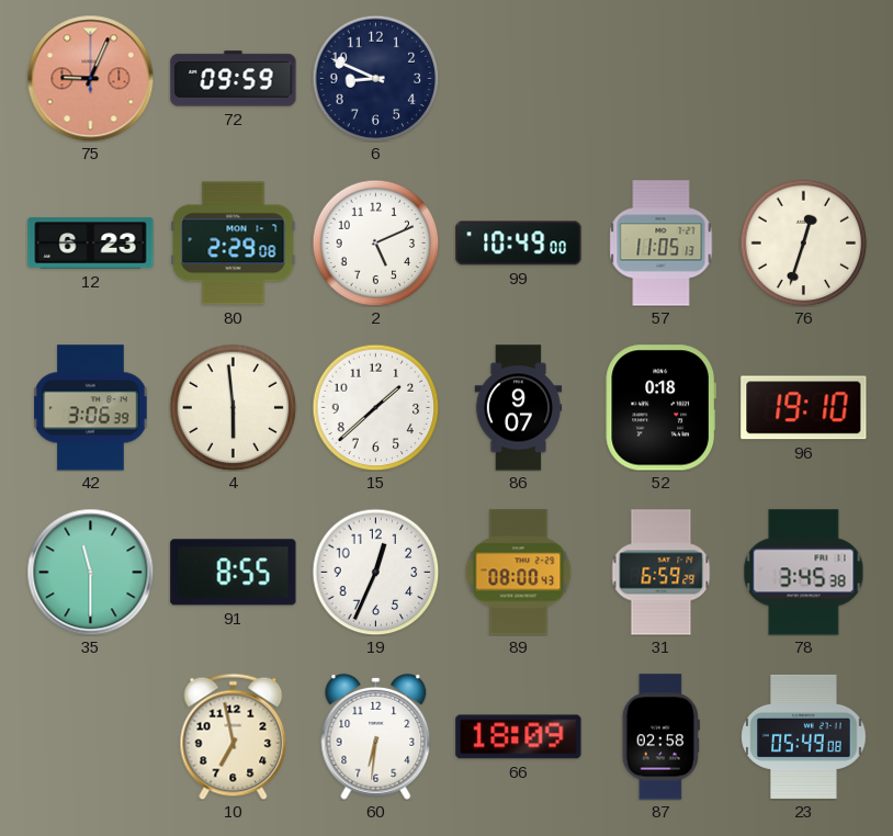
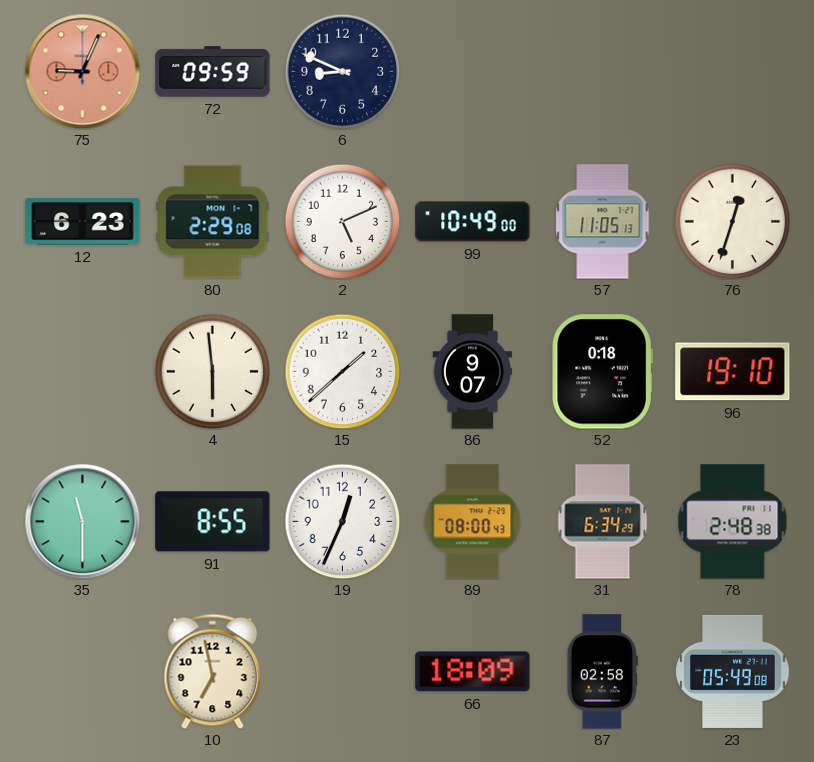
42: 3:06 -> none
31: 6:59 -> 6:34
78: 3:45 -> 2:48
60: 6:31 -> none
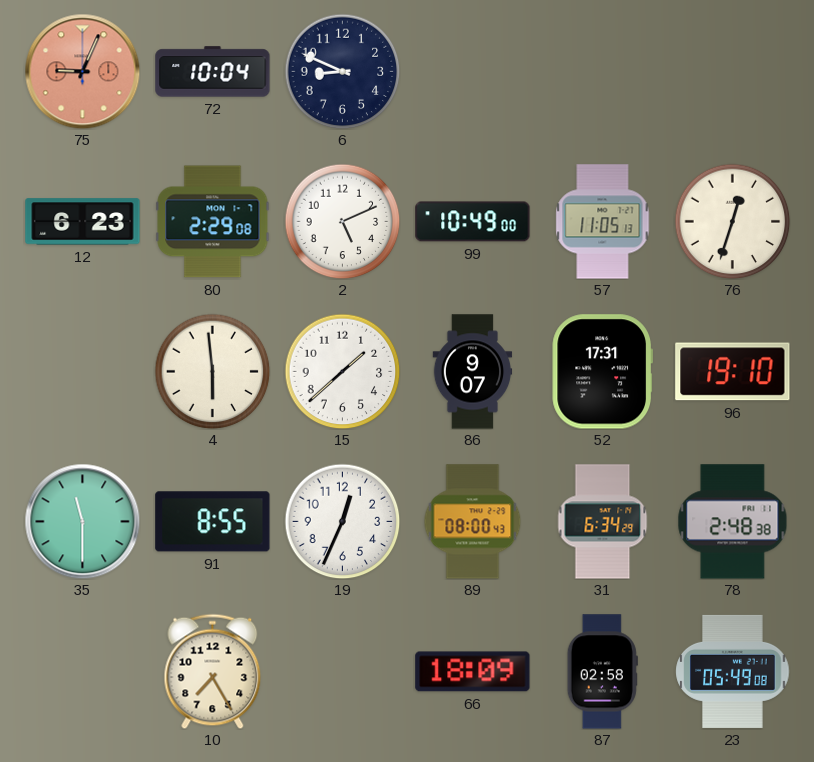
72: 09:59 -> 10:04
52: 0:18 -> 17:31
10: 6:58 -> 7:25
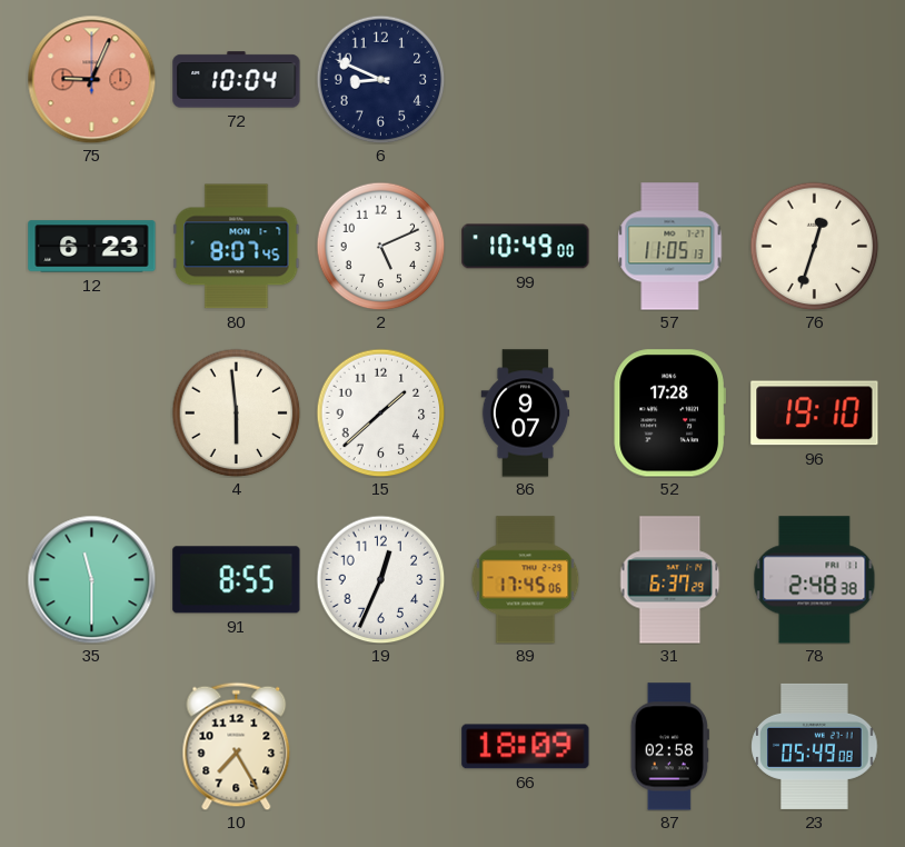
80: 2:29 -> 8:07
52: 17:31 -> 17:28
89: 08:00 -> 17:45
31: 6:34 -> 6:37
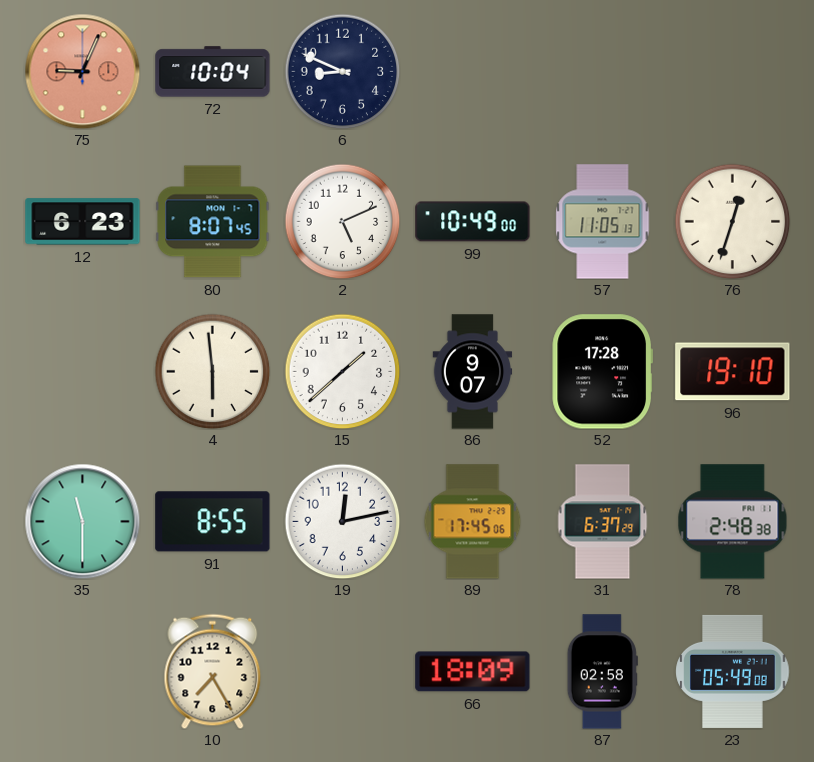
19: 12:34 -> 12:13
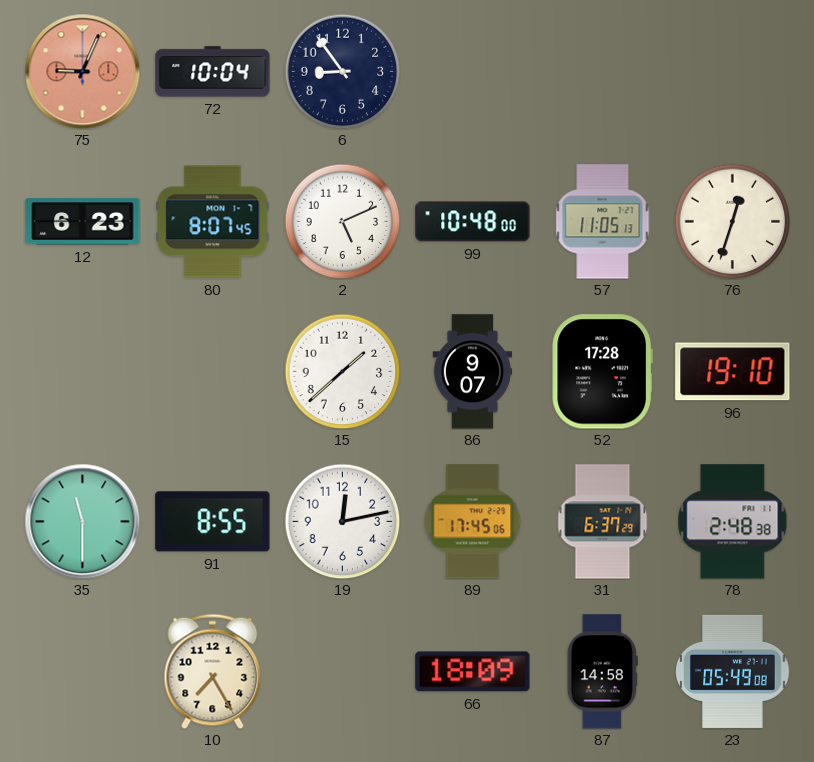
6: 8:49 -> 8:54
99: 10:49 -> 10:48
4: 5:59 -> none
87: 02:58 -> 14:58
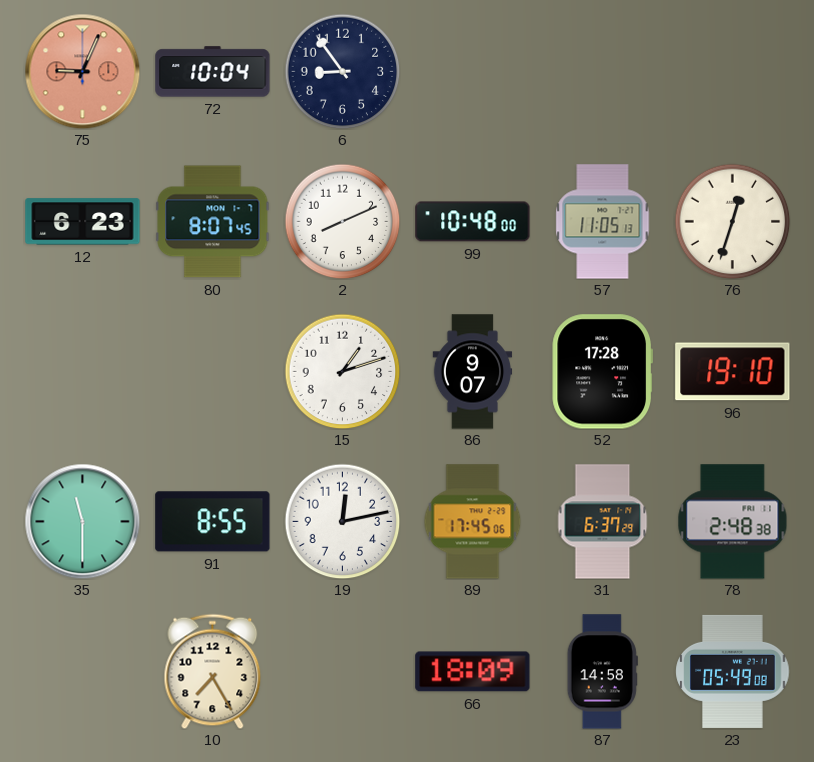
2: 5:11 -> 8:11
15: 1:38 -> 1:12
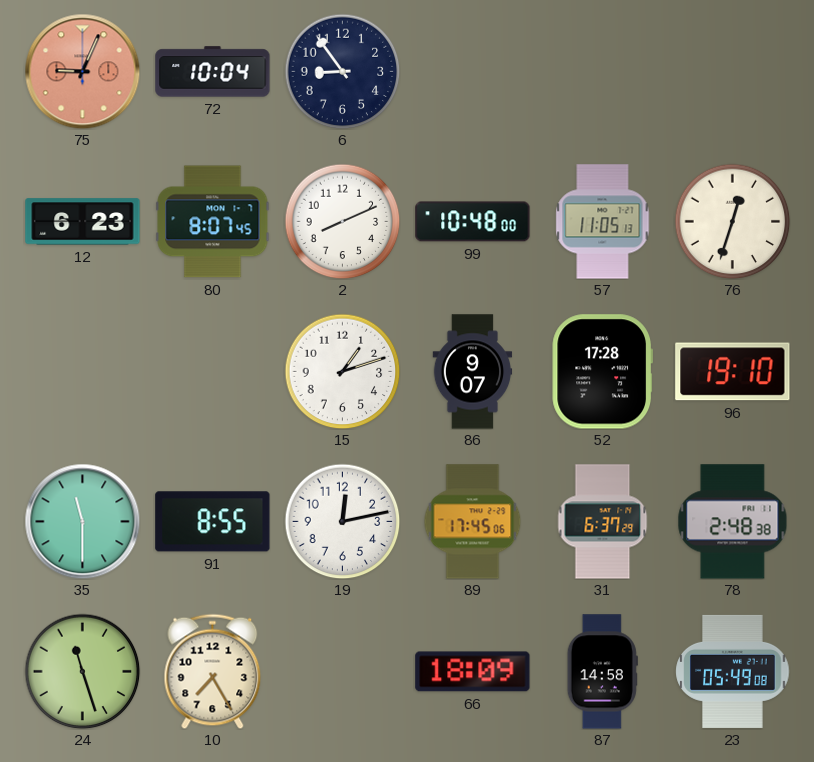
24: none -> 11:27
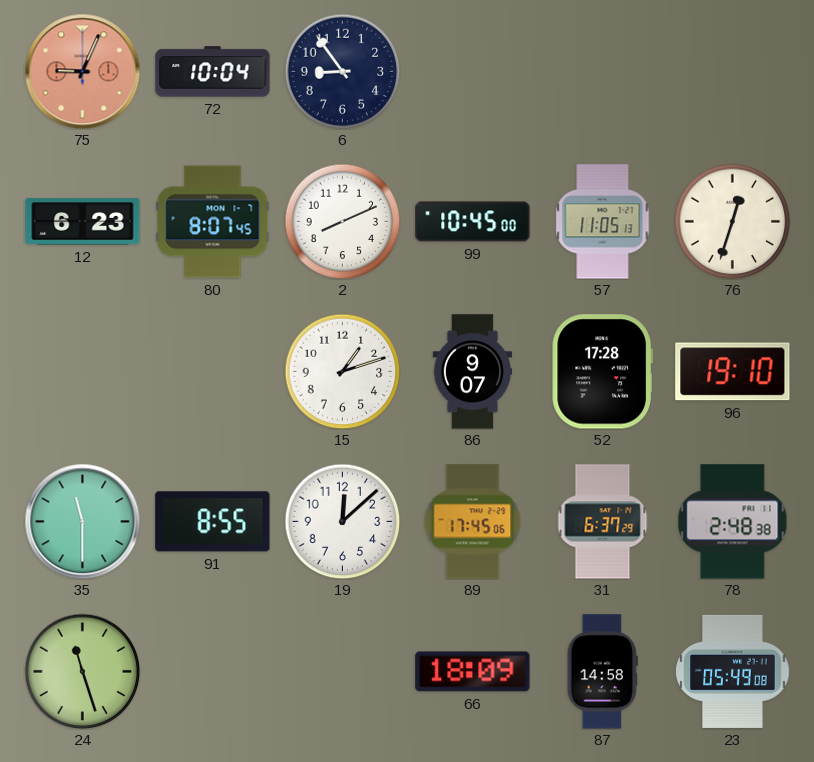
99: 10:48 -> 10:45
19: 12:13 -> 12:08
10: 7:25 -> none
